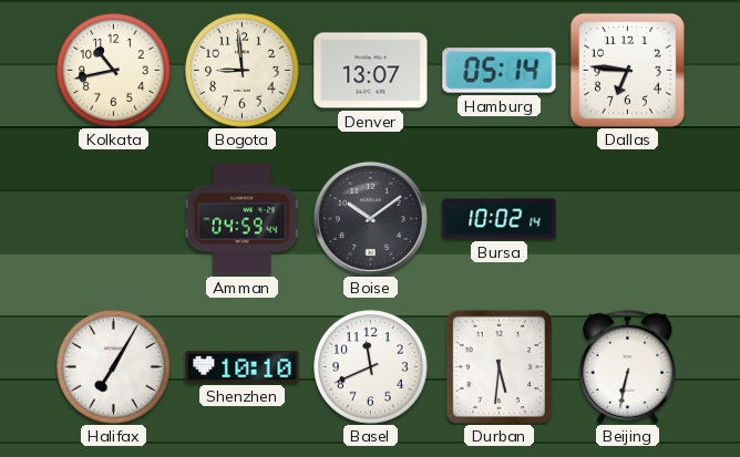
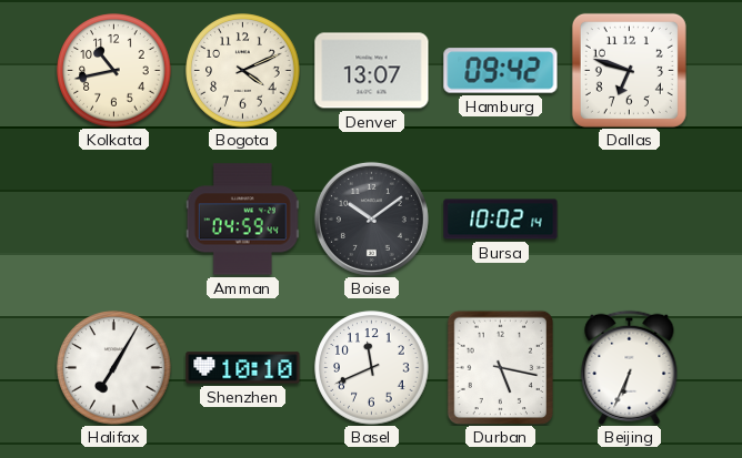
Bogota: 8:59 -> 4:11
Hamburg: 05:14 -> 09:42
Dallas: 6:46 -> 6:48
Durban: 5:31 -> 5:17
Beijing: 6:32 -> 6:34
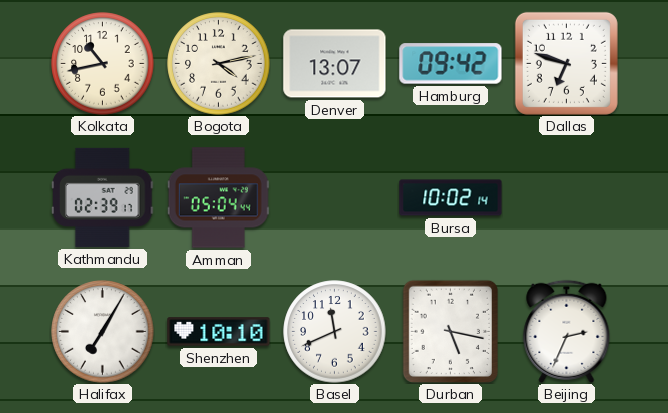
Bogota: 4:11 -> 4:13
Kathmandu: none -> 02:39
Amman: 04:59 -> 05:04
Boise: 10:09 -> none
Beijing: 6:34 -> 2:34
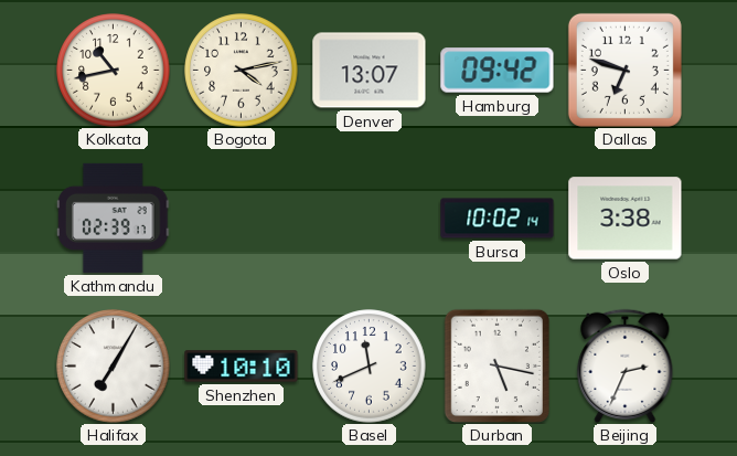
Amman: 05:04 -> none
Oslo: none -> 3:38
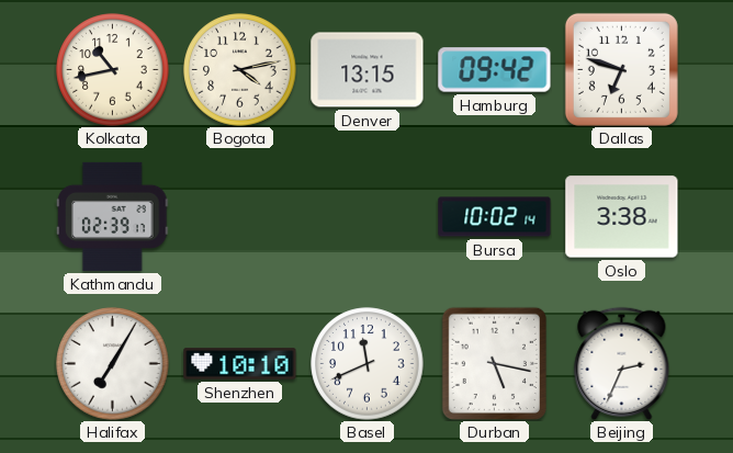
Denver: 13:07 -> 13:15
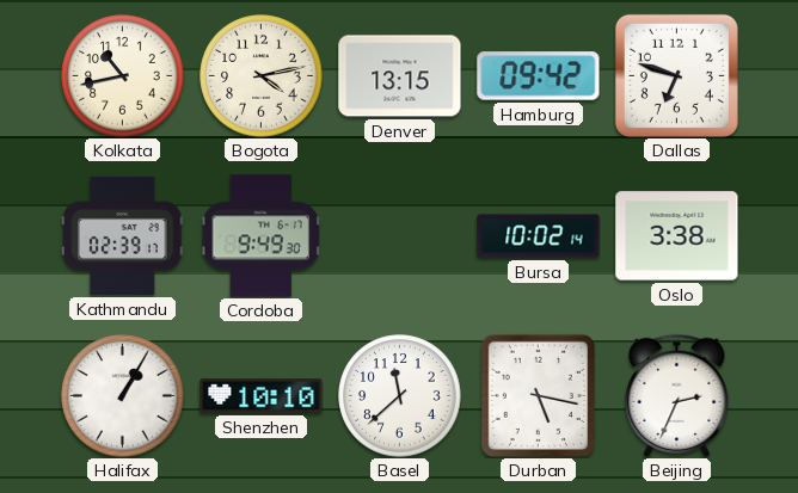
Cordoba: none -> 9:49
Halifax: 7:05 -> 1:05
Basel: 11:41 -> 11:38
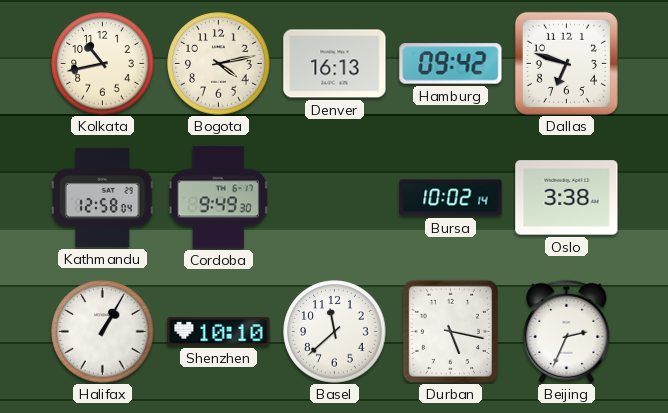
Denver: 13:15 -> 16:13
Kathmandu: 02:39 -> 12:58
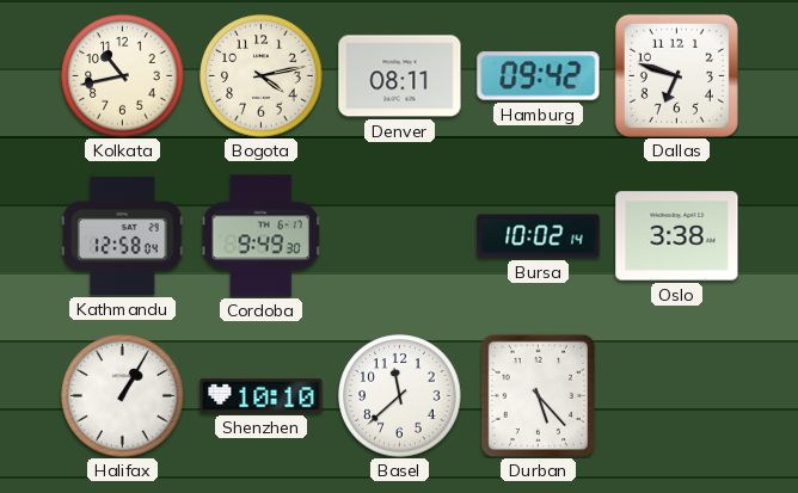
Denver: 16:13 -> 08:11
Durban: 5:17 -> 5:23
Beijing: 2:34 -> none
